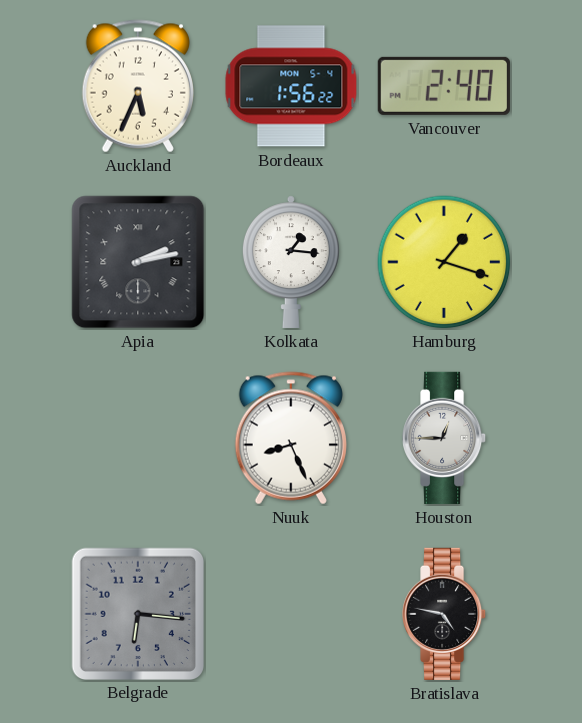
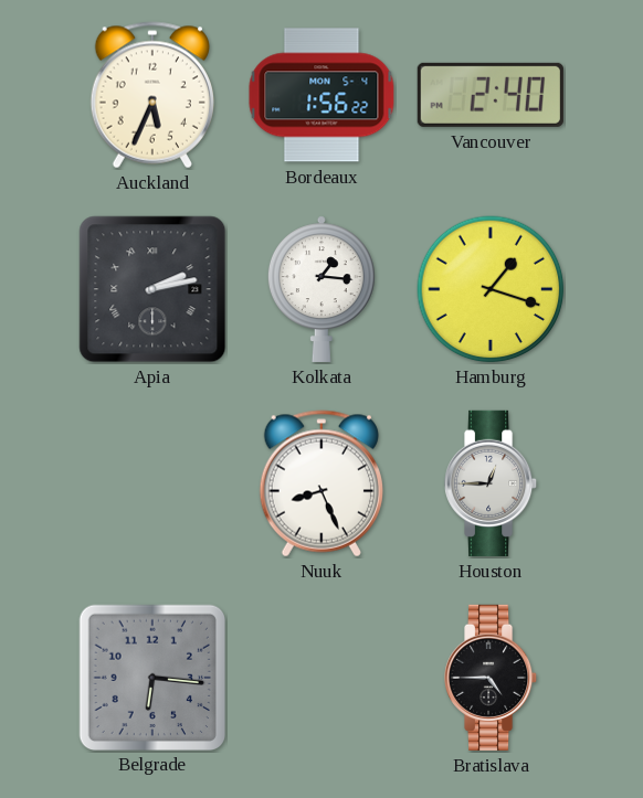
Bratislava: 4:47 -> 4:45
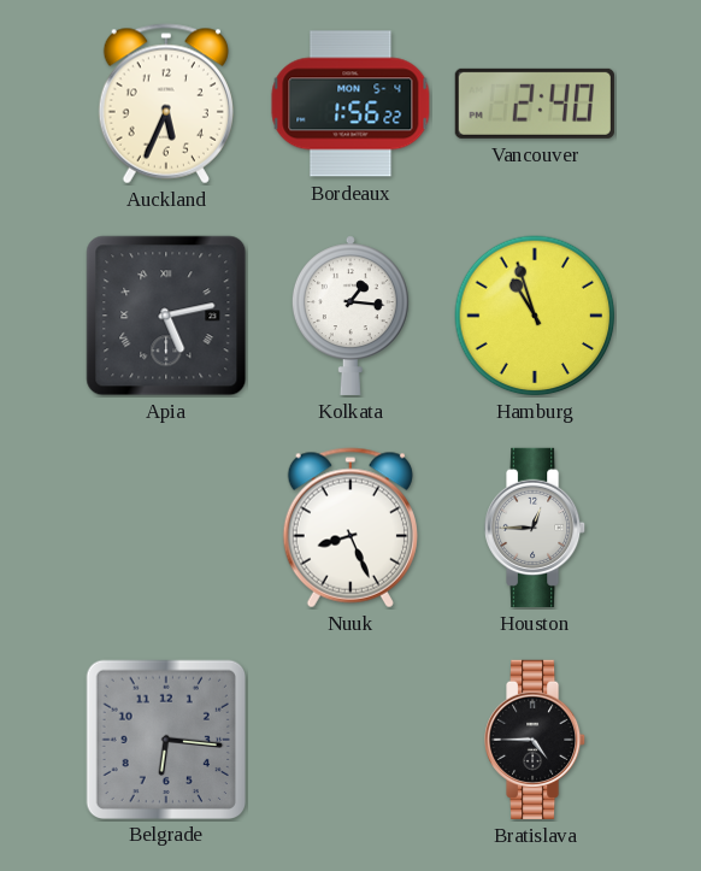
Apia: 2:13 -> 5:13
Hamburg: 1:18 -> 10:57
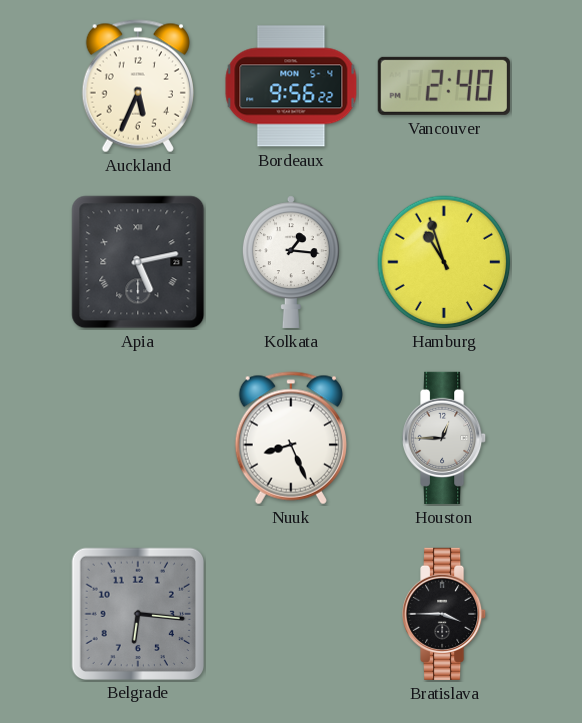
Bordeaux: 1:56 -> 9:56
Bratislava: 4:45 -> 3:45
